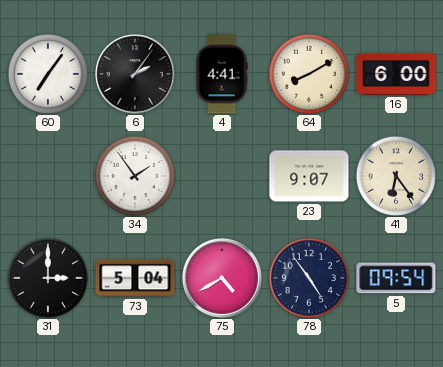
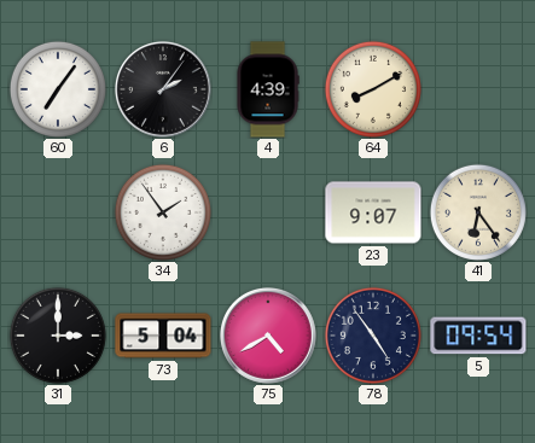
4: 4:41 -> 4:39
16: 6:00 -> none
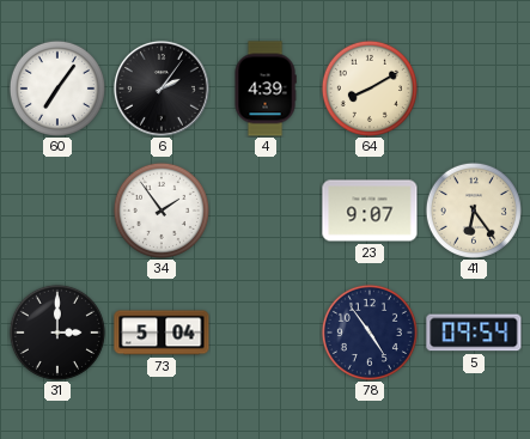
75: 4:40 -> none
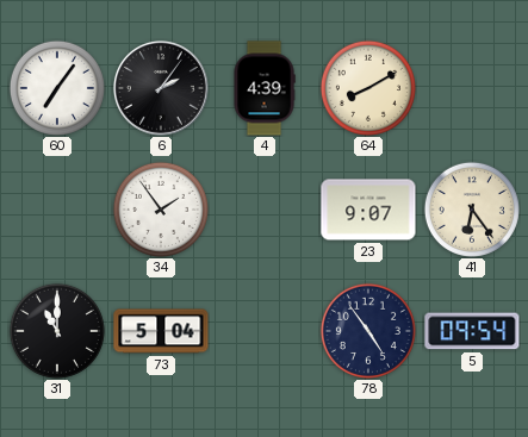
31: 3:00 -> 11:00
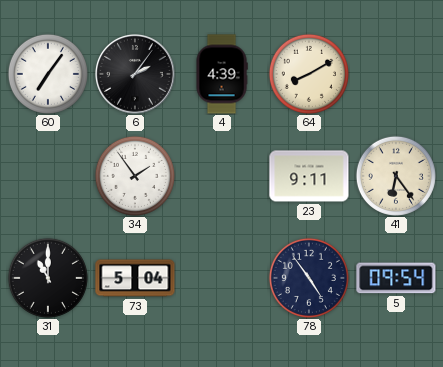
23: 9:07 -> 9:11
